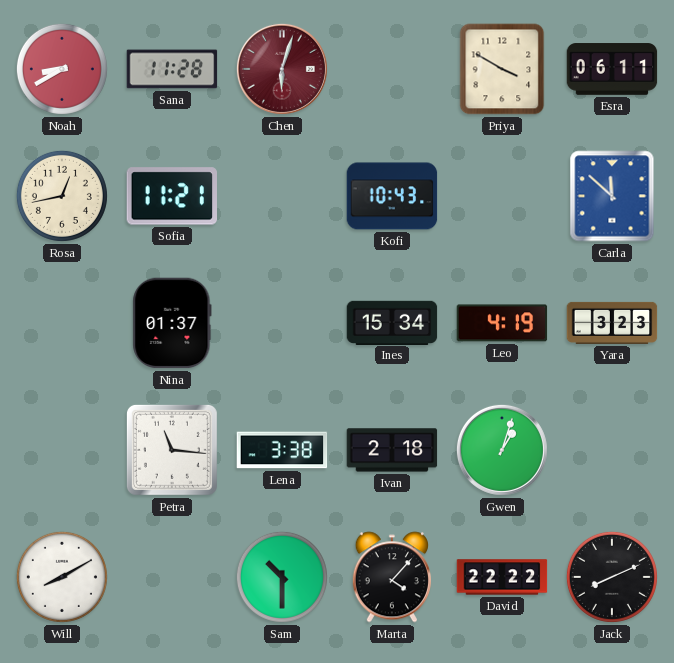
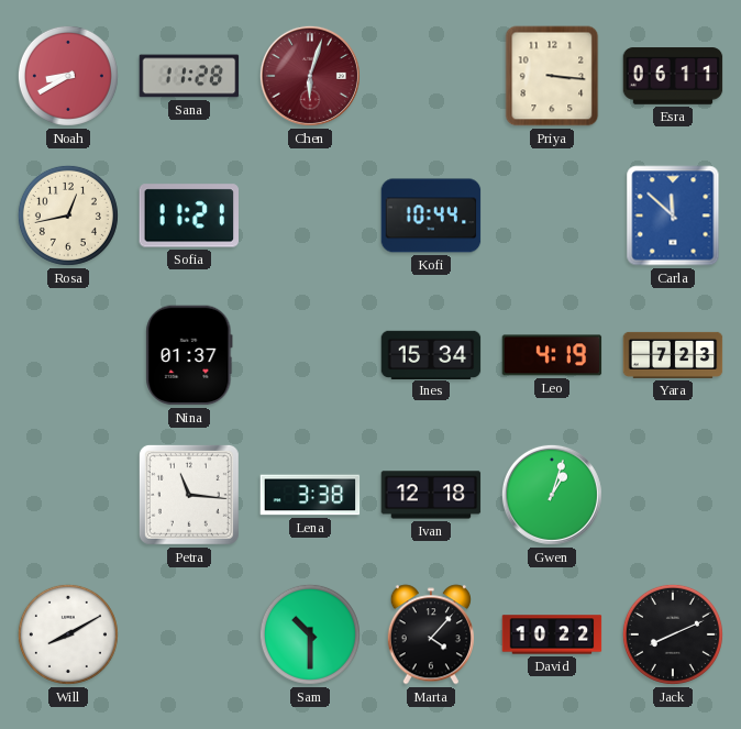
Priya: 3:50 -> 3:16
Kofi: 10:43 -> 10:44
Yara: 3:23 -> 7:23
Ivan: 2:18 -> 12:18
David: 22:22 -> 10:22
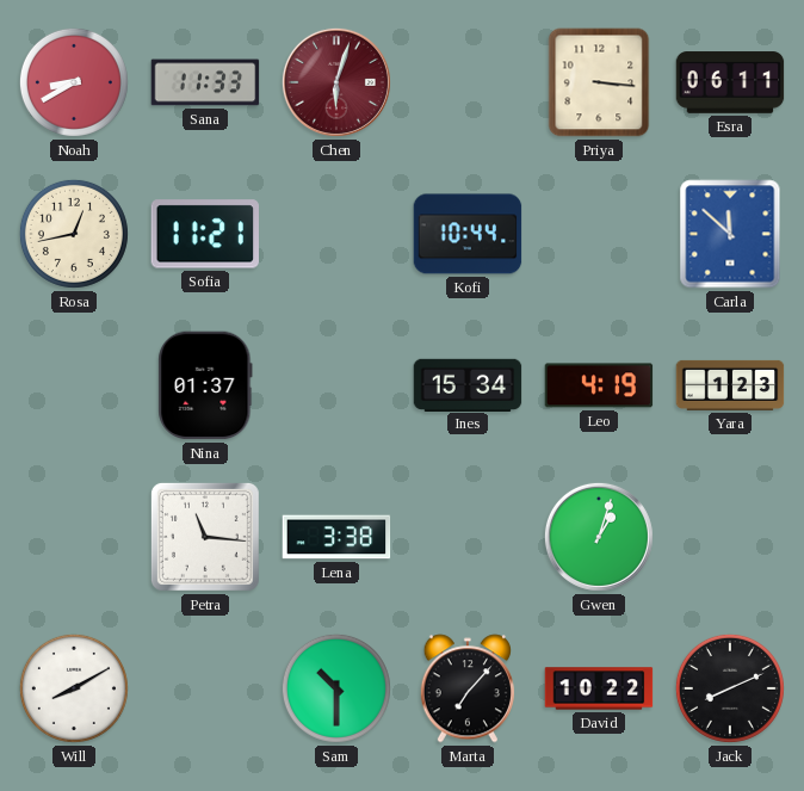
Sana: 11:28 -> 11:33
Yara: 7:23 -> 1:23
Ivan: 12:18 -> none
Marta: 4:07 -> 7:07
